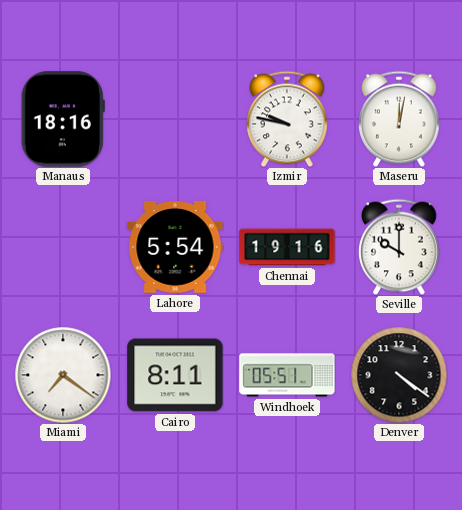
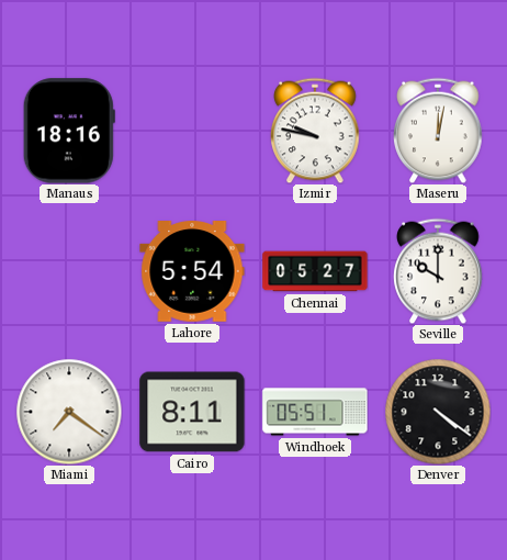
Chennai: 19:16 -> 05:27
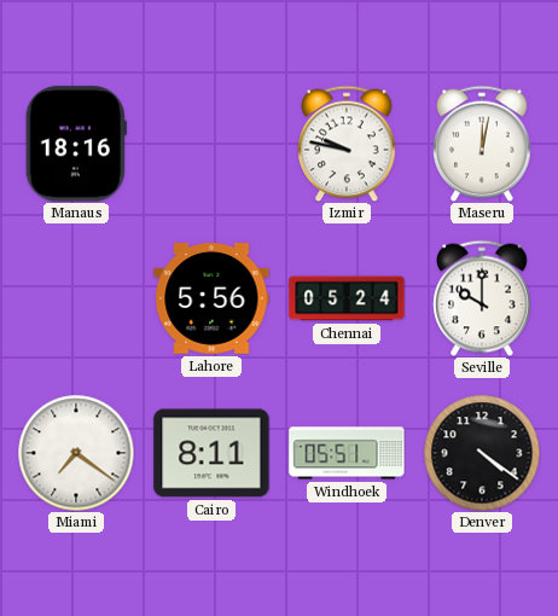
Lahore: 5:54 -> 5:56
Chennai: 05:27 -> 05:24
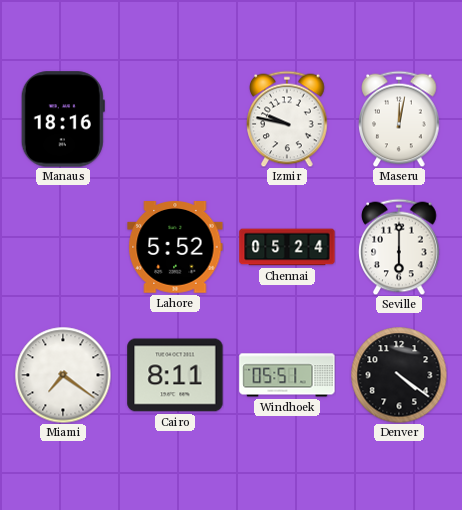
Lahore: 5:56 -> 5:52
Seville: 10:00 -> 6:00
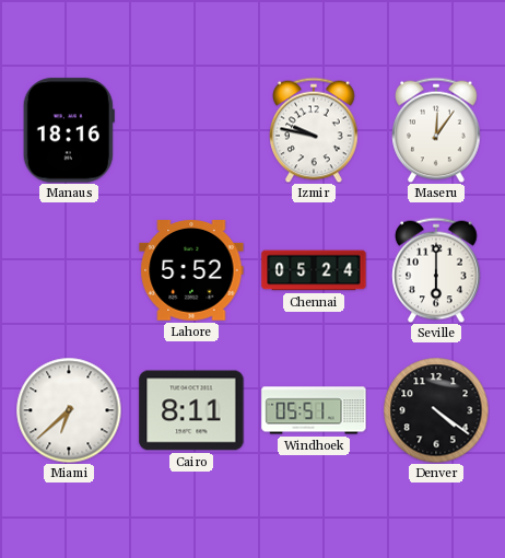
Maseru: 12:02 -> 12:06
Miami: 7:21 -> 6:38
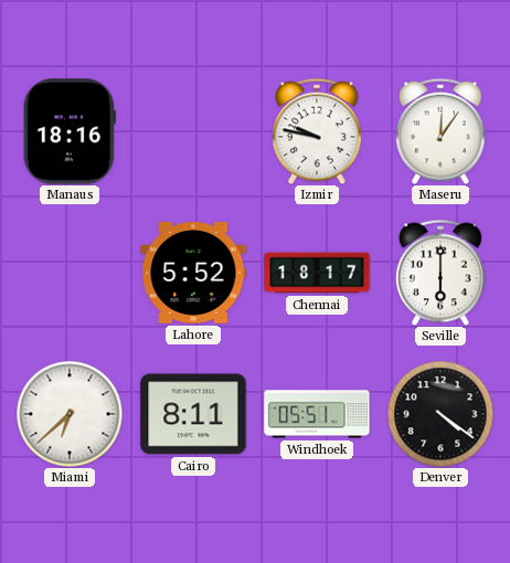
Chennai: 05:24 -> 18:17
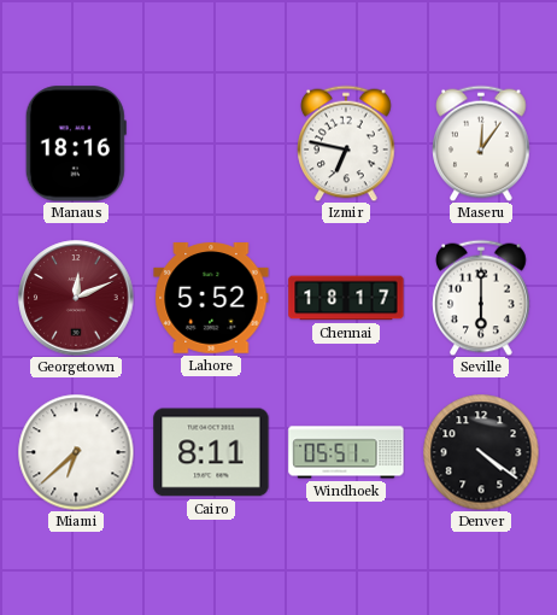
Izmir: 9:47 -> 6:47
Georgetown: none -> 12:11
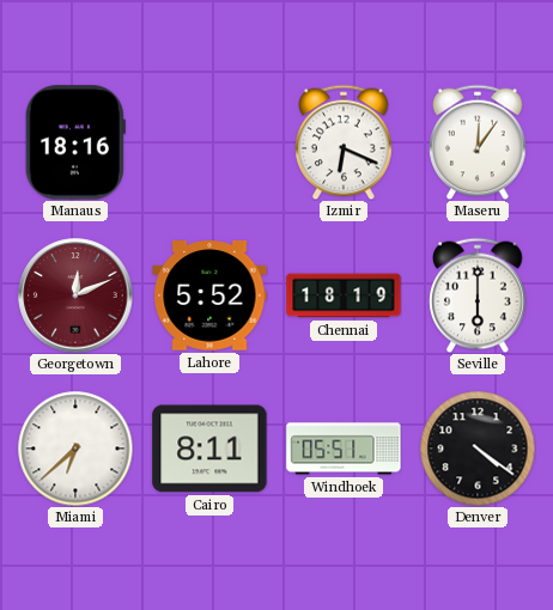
Izmir: 6:47 -> 6:19
Chennai: 18:17 -> 18:19
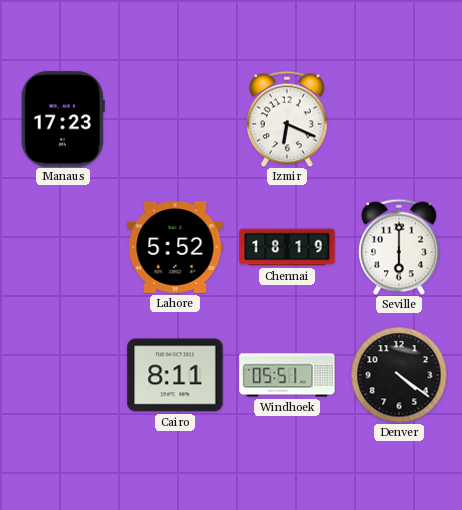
Manaus: 18:16 -> 17:23
Maseru: 12:06 -> none
Georgetown: 12:11 -> none
Miami: 6:38 -> none
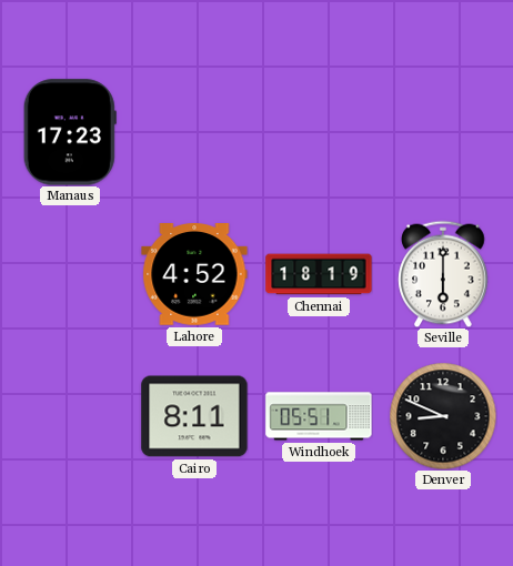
Izmir: 6:19 -> none
Lahore: 5:52 -> 4:52
Denver: 4:21 -> 8:49
